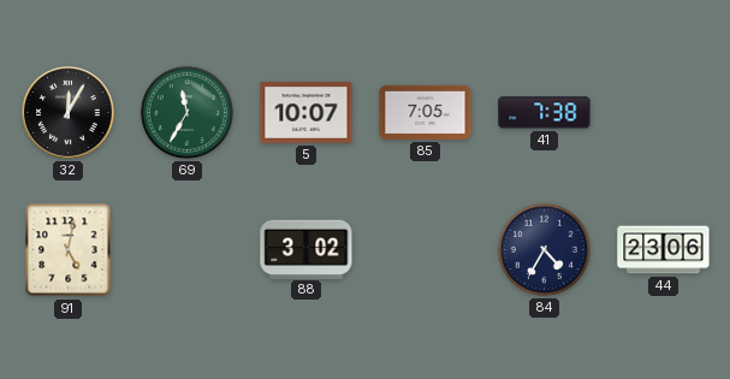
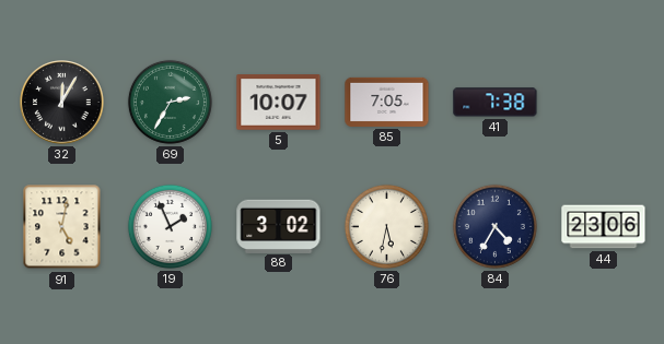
69: 11:35 -> 2:35
19: none -> 1:56
76: none -> 5:32
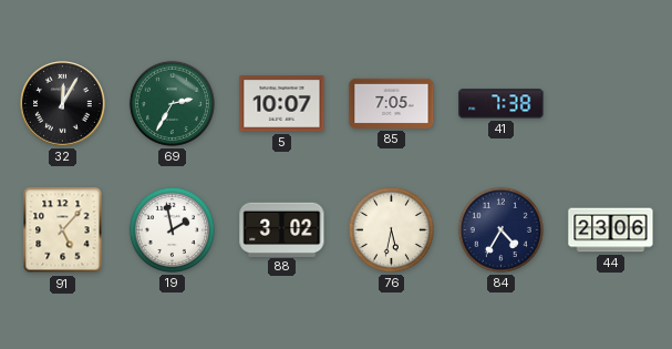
91: 5:02 -> 5:07
19: 1:56 -> 1:58
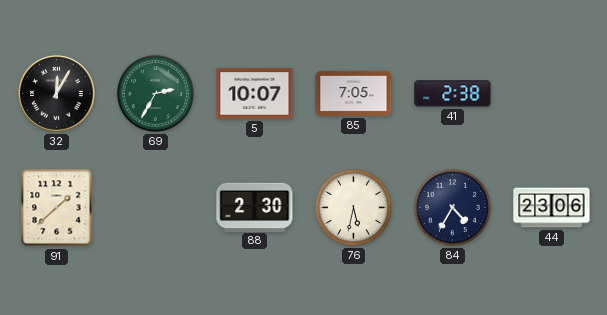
41: 7:38 -> 2:38
91: 5:07 -> 1:38
19: 1:58 -> none
88: 3:02 -> 2:30
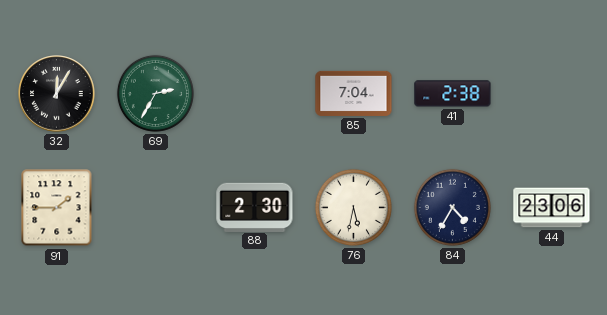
5: 10:07 -> none
85: 7:05 -> 7:04
91: 1:38 -> 1:45
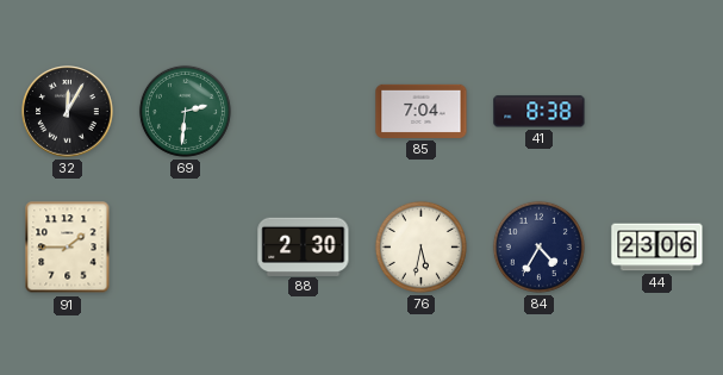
69: 2:35 -> 2:31
41: 2:38 -> 8:38
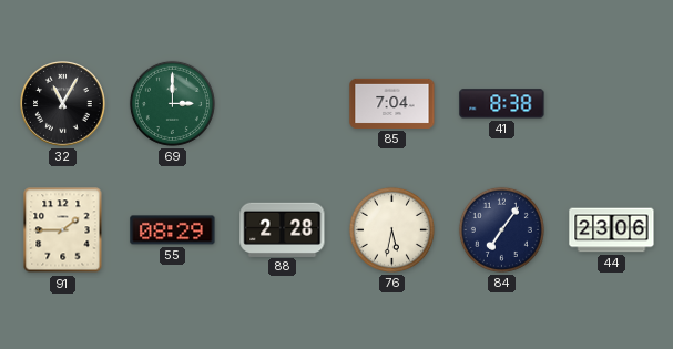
32: 12:05 -> 11:05
69: 2:31 -> 3:00
55: none -> 08:29
88: 2:30 -> 2:28
84: 4:35 -> 7:06
